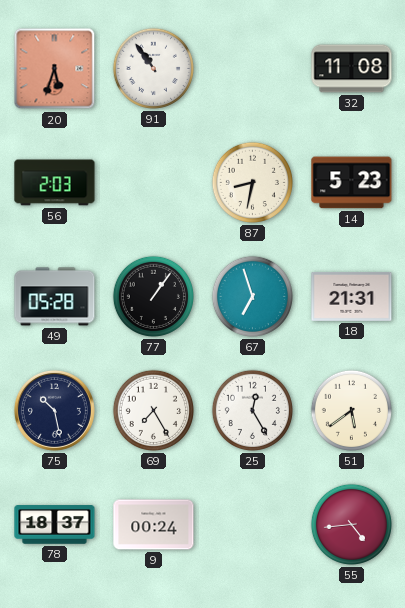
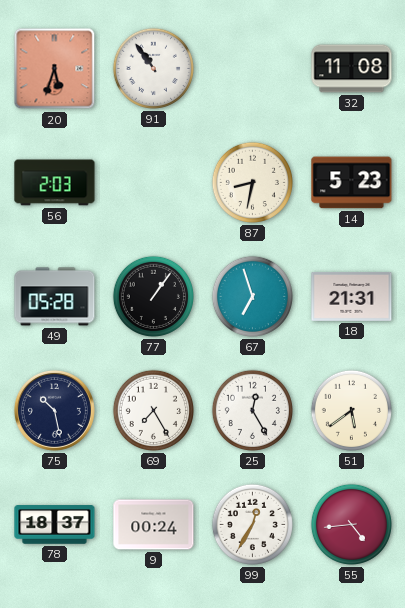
99: none -> 12:35
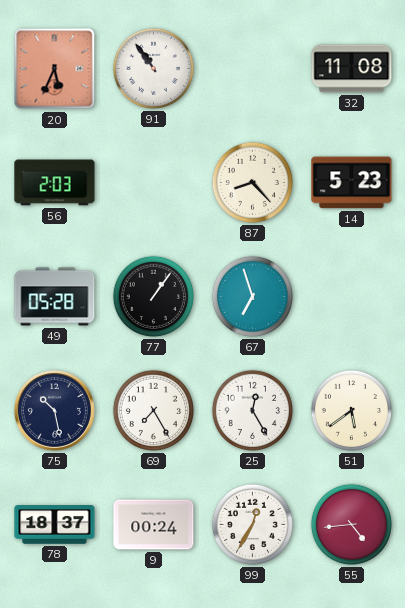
20: 5:33 -> 5:34
87: 8:32 -> 8:23
18: 21:31 -> none
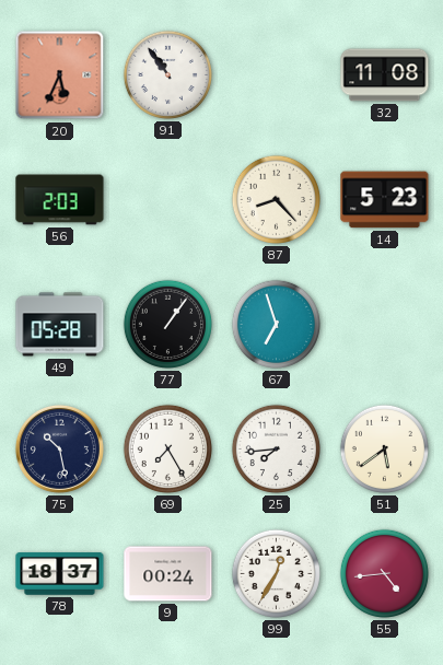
25: 12:25 -> 7:44
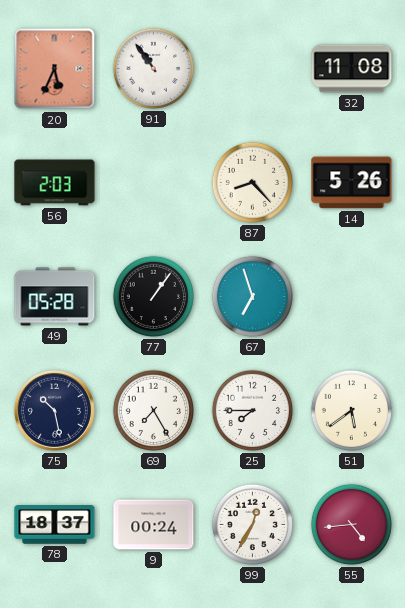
14: 5:23 -> 5:26
25: 7:44 -> 7:45
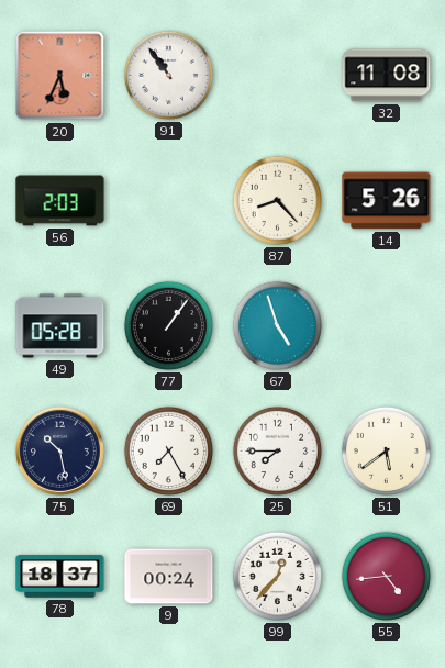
67: 6:57 -> 4:57
99: 12:35 -> 12:37
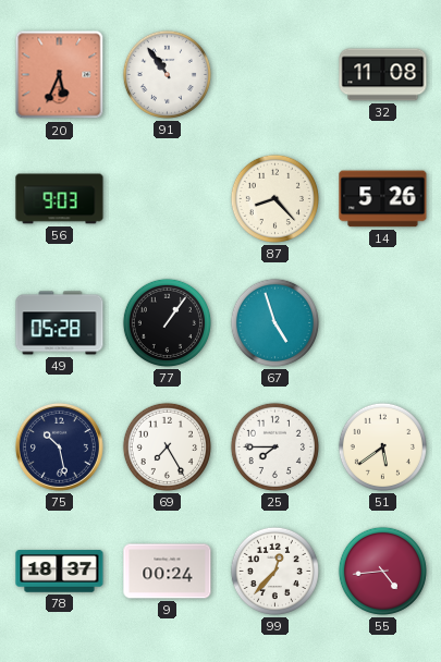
56: 2:03 -> 9:03
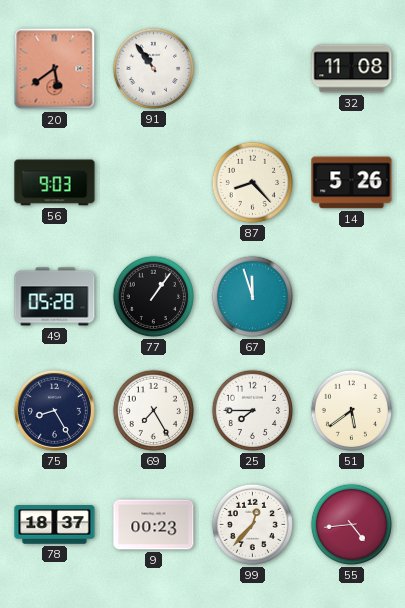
20: 5:34 -> 5:39
67: 4:57 -> 11:57
75: 10:28 -> 8:25
9: 00:24 -> 00:23
